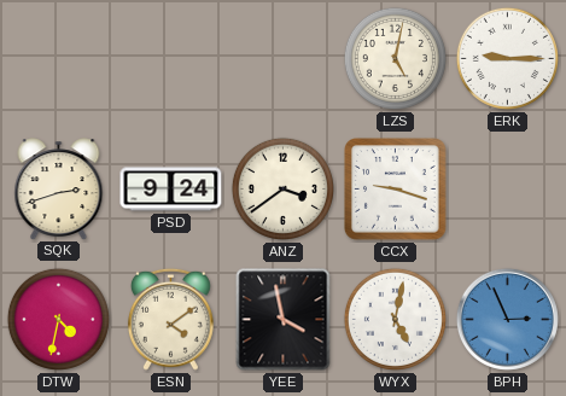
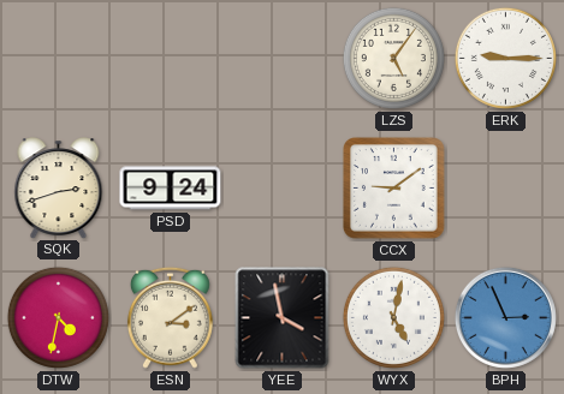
LZS: 5:02 -> 5:06
ANZ: 3:39 -> none
CCX: 9:18 -> 9:09
ESN: 4:09 -> 3:09
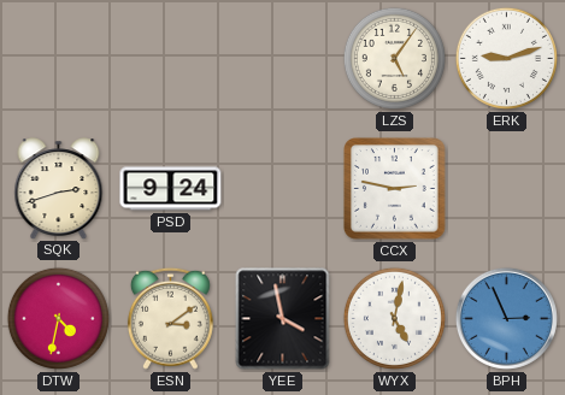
ERK: 9:15 -> 9:12
CCX: 9:09 -> 2:47
